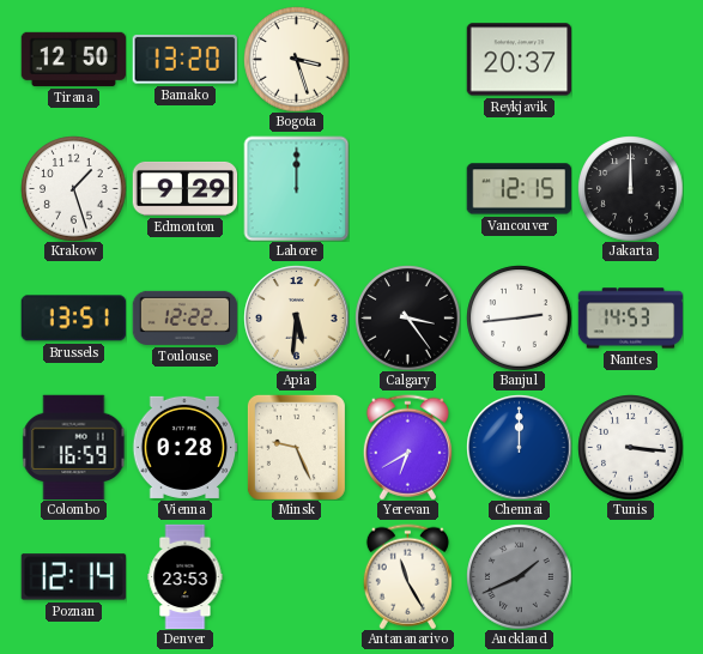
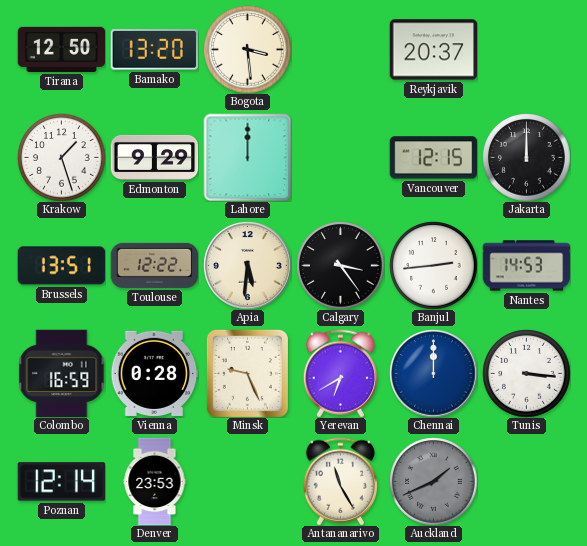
Bogota: 3:27 -> 3:29
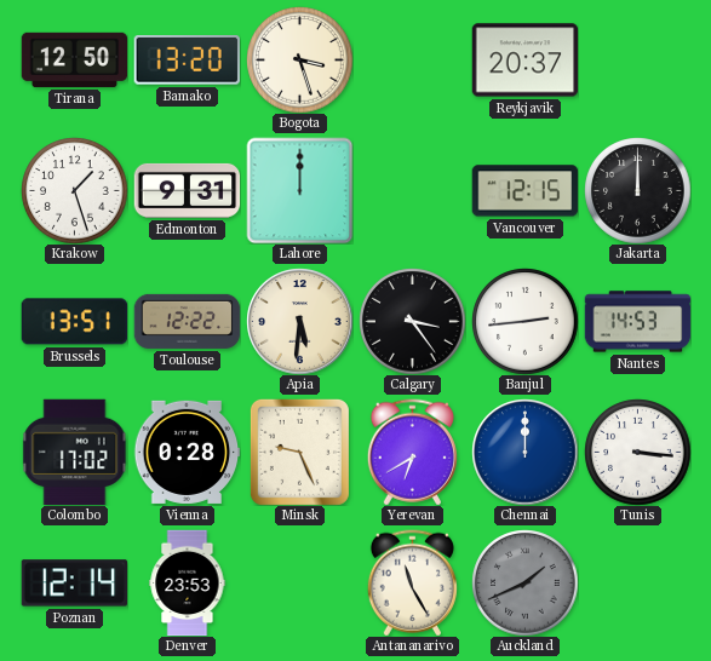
Bogota: 3:29 -> 3:27
Edmonton: 9:29 -> 9:31
Colombo: 16:59 -> 17:02
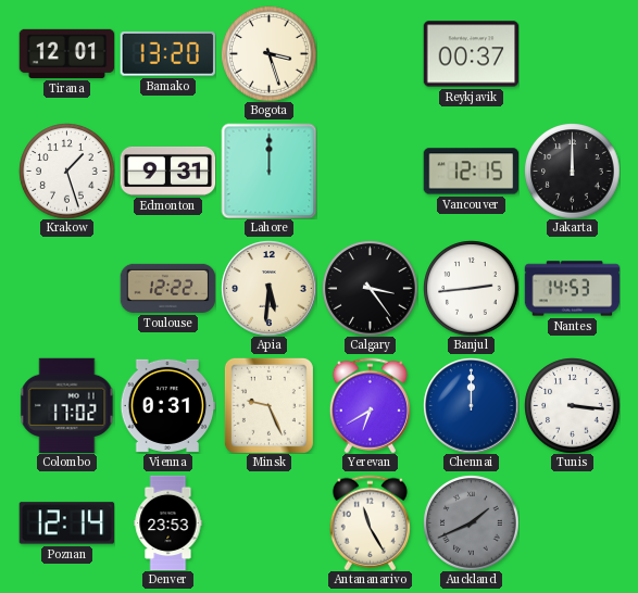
Tirana: 12:50 -> 12:01
Reykjavik: 20:37 -> 00:37
Brussels: 13:51 -> none
Vienna: 0:28 -> 0:31
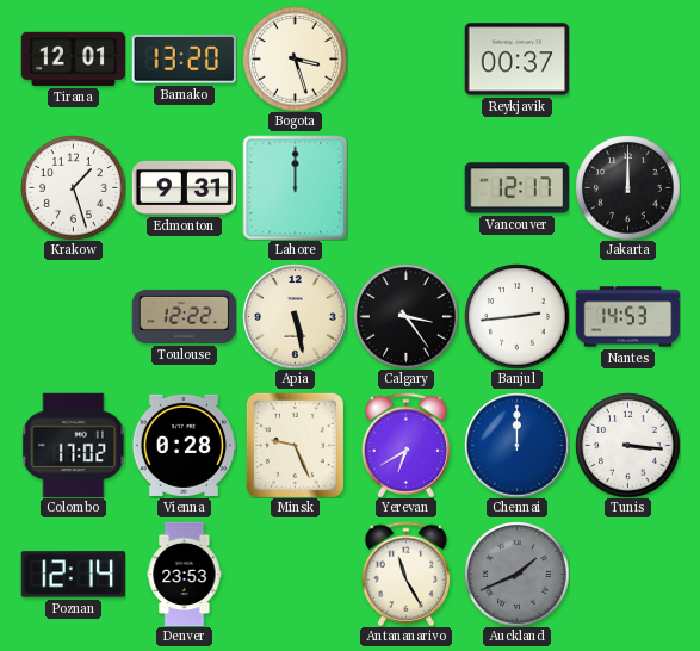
Vancouver: 12:15 -> 12:17
Apia: 5:31 -> 5:28
Vienna: 0:31 -> 0:28
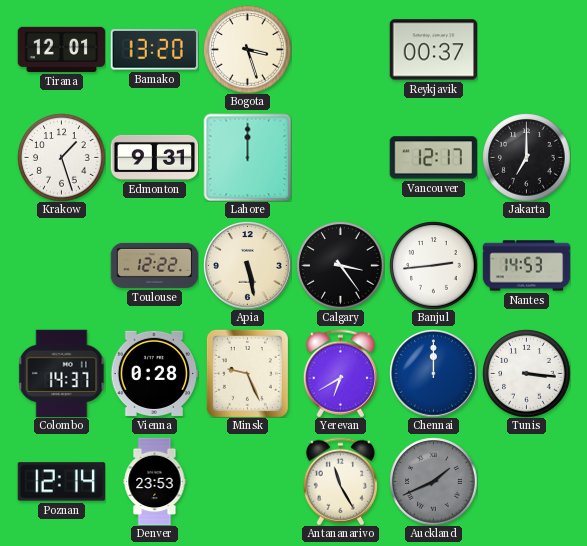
Jakarta: 12:00 -> 7:00
Colombo: 17:02 -> 14:37
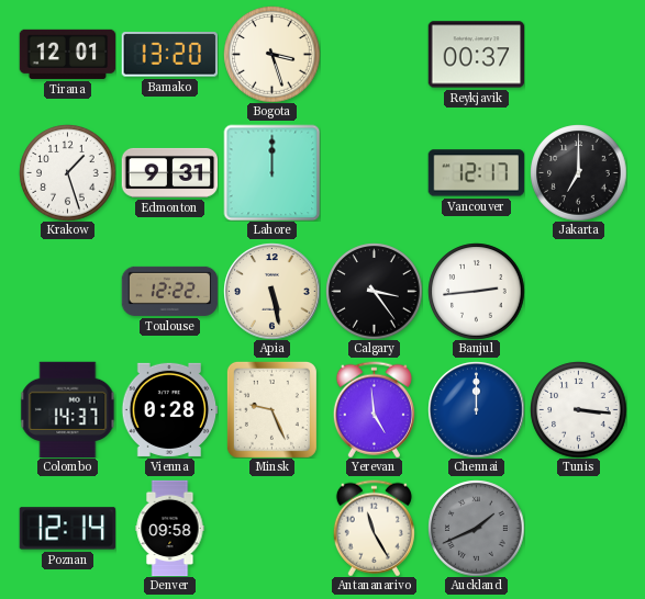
Nantes: 14:53 -> none
Yerevan: 6:40 -> 4:59
Denver: 23:53 -> 09:58
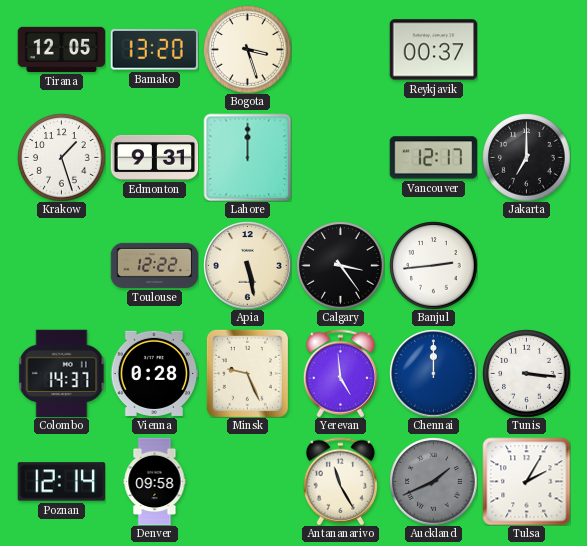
Tirana: 12:01 -> 12:05
Tulsa: none -> 2:05
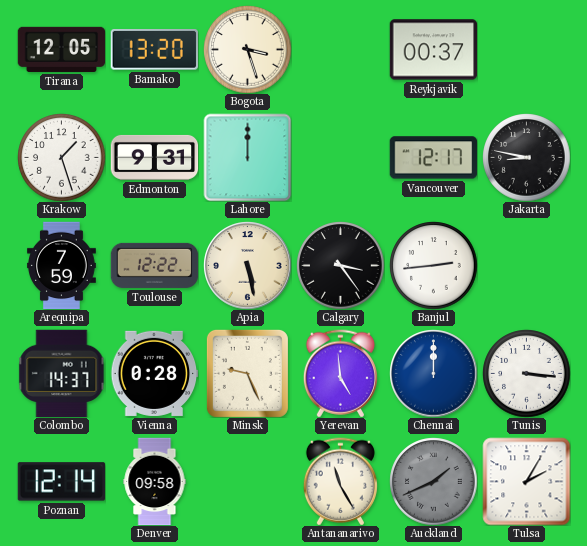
Jakarta: 7:00 -> 8:47
Arequipa: none -> 7:59
